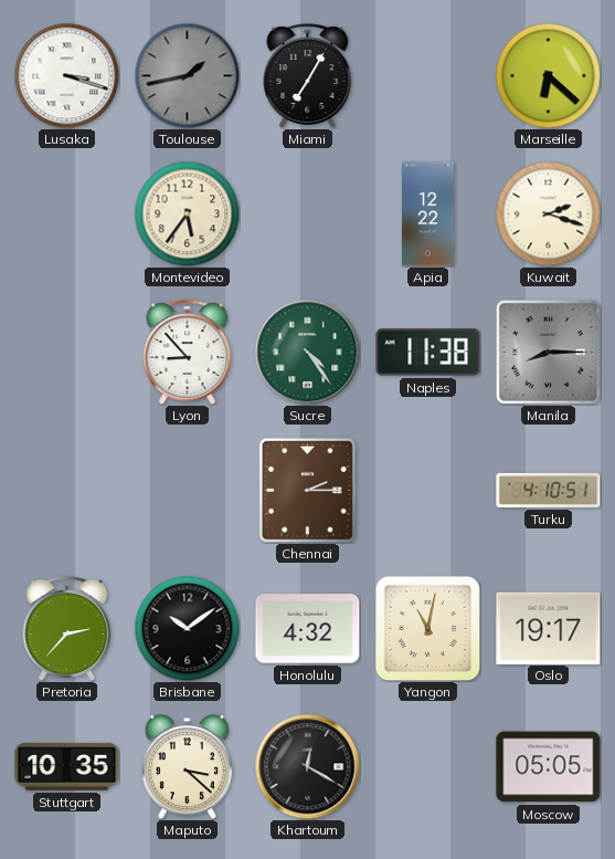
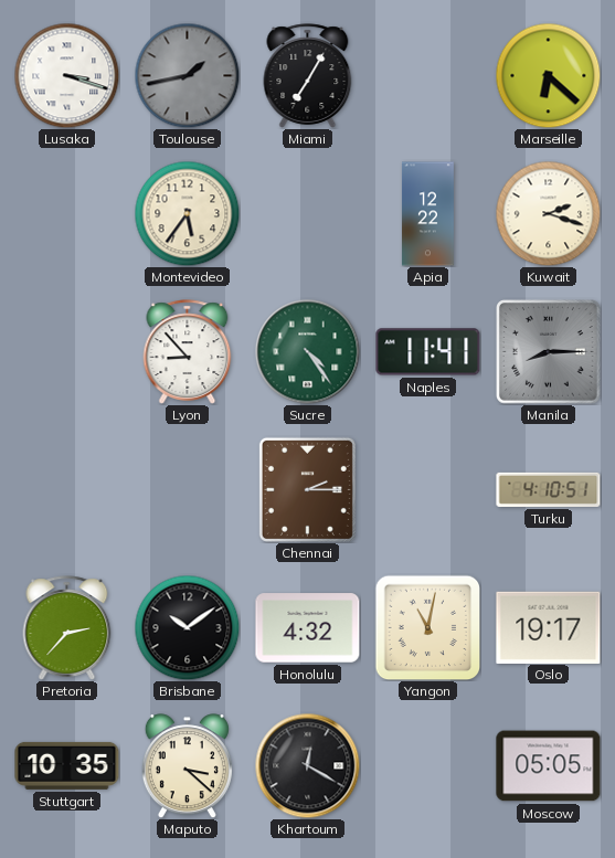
Naples: 11:38 -> 11:41
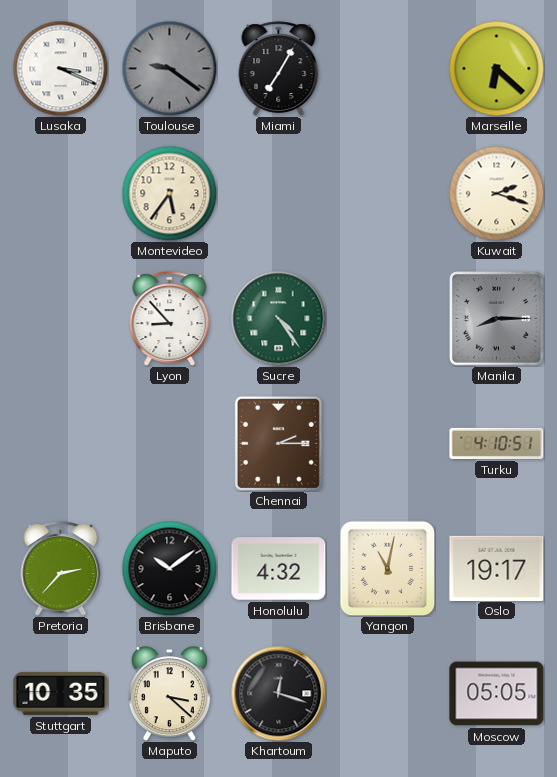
Lusaka: 3:18 -> 3:19
Toulouse: 1:43 -> 9:21
Apia: 12:22 -> none
Naples: 11:41 -> none
Khartoum: 12:20 -> 12:18
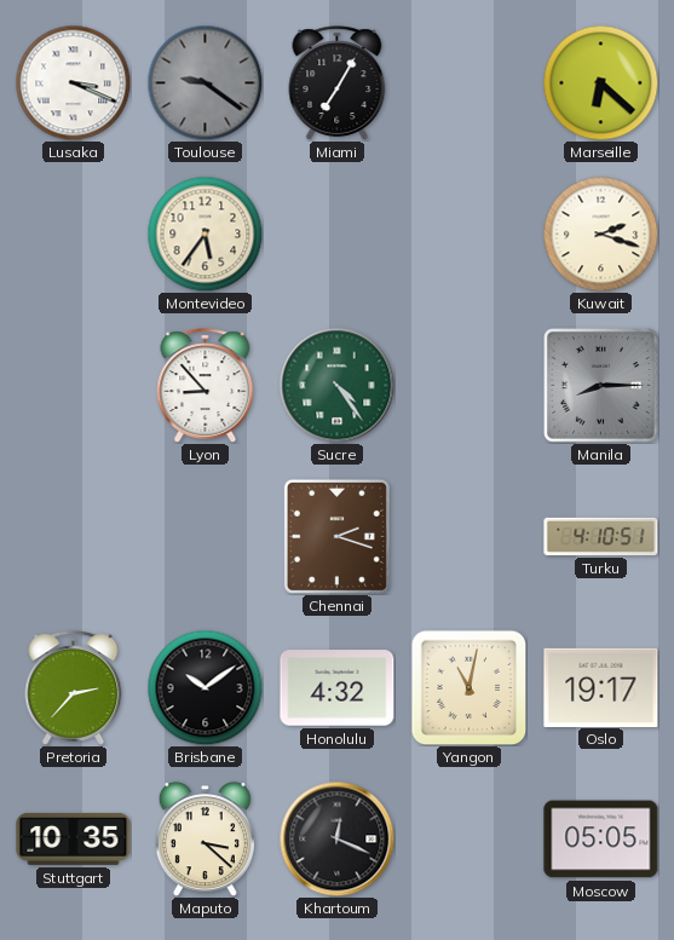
Chennai: 2:15 -> 2:18
Khartoum: 12:18 -> 12:19
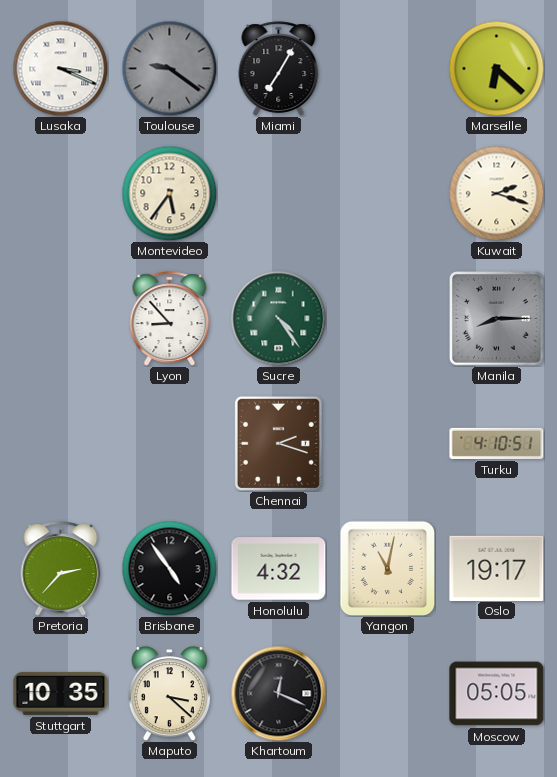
Brisbane: 10:09 -> 4:54
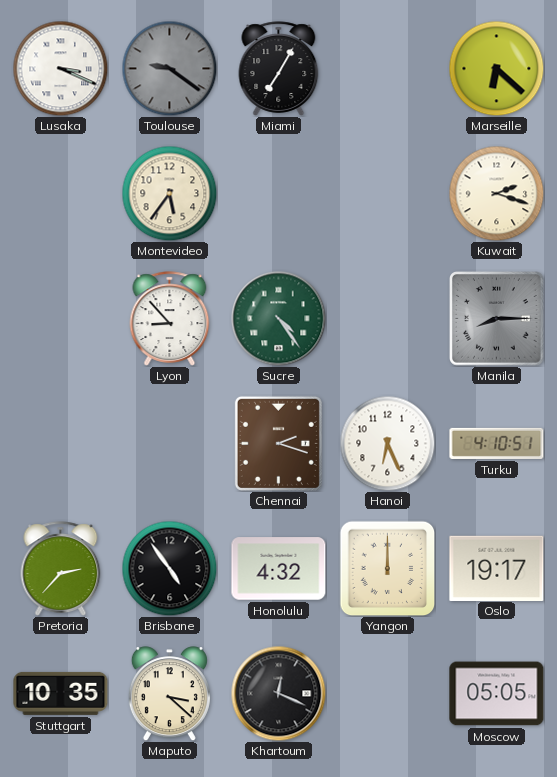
Hanoi: none -> 6:26
Yangon: 11:02 -> 12:00
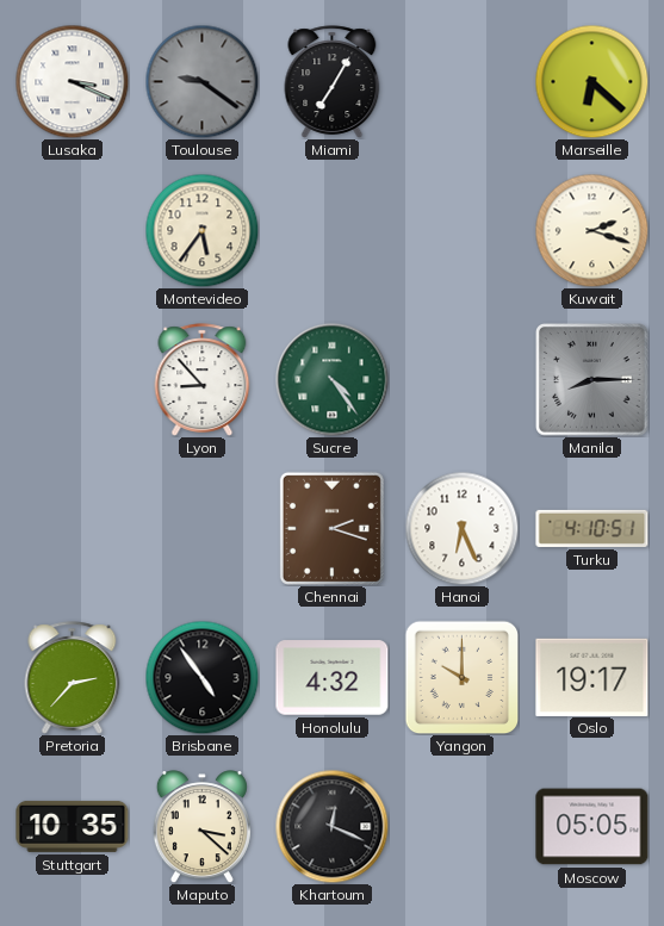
Yangon: 12:00 -> 10:00
